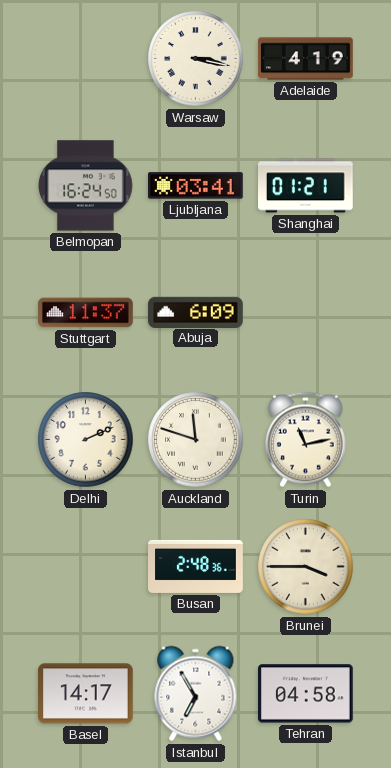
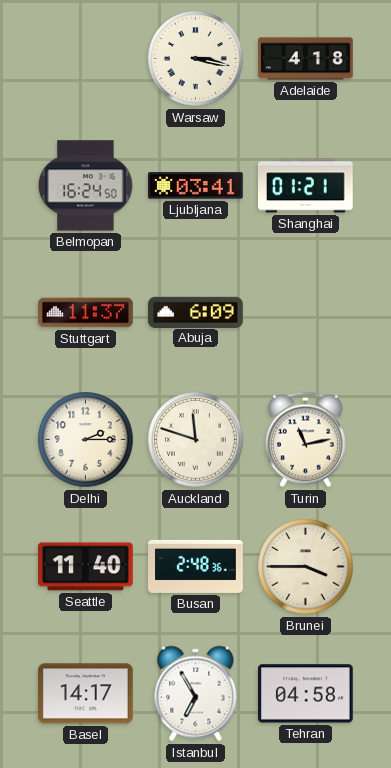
Adelaide: 4:19 -> 4:18
Delhi: 2:11 -> 2:15
Seattle: none -> 11:40
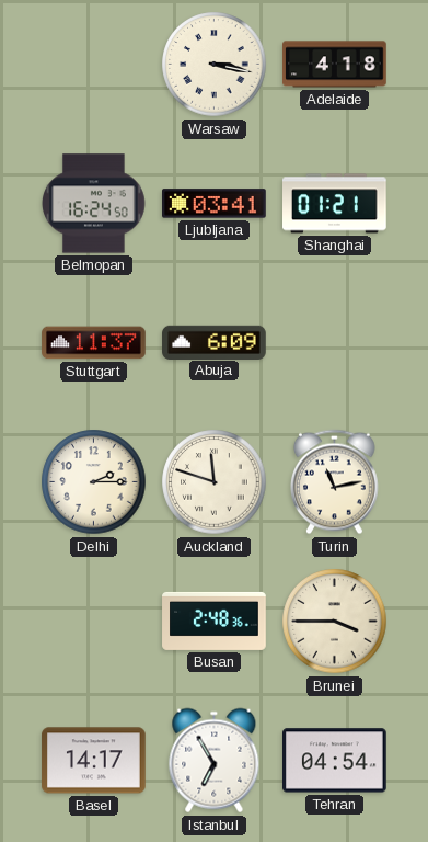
Seattle: 11:40 -> none
Tehran: 04:58 -> 04:54
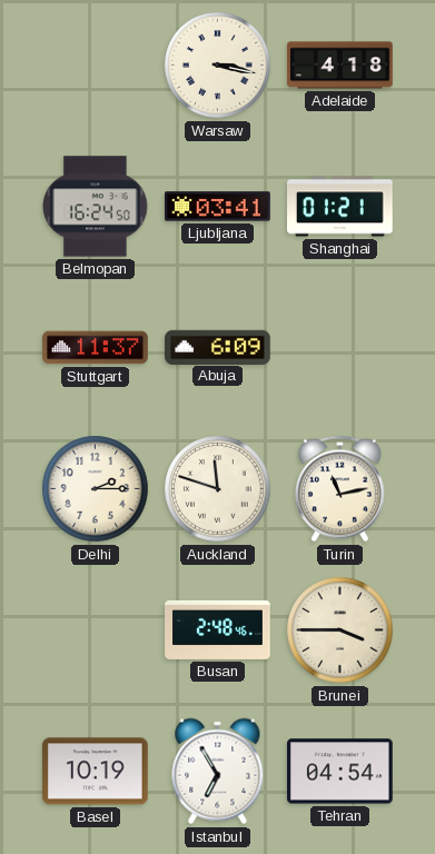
Busan: 2:48:36 -> 2:48:46
Basel: 14:17 -> 10:19
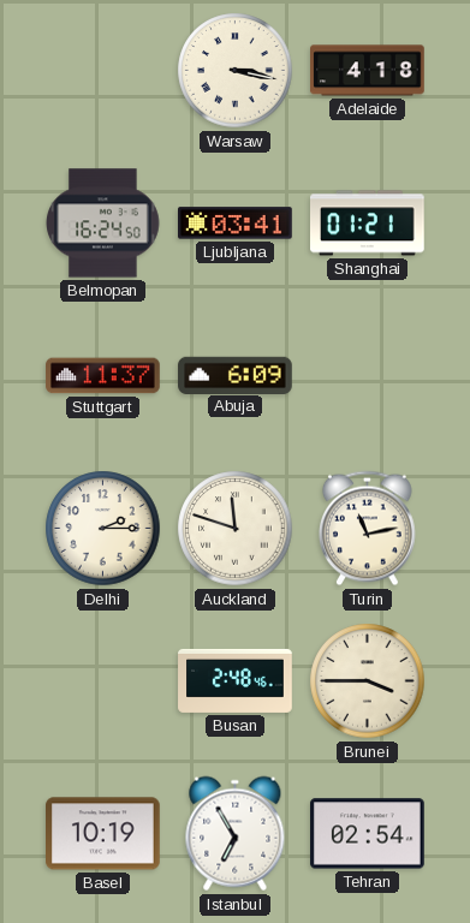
Tehran: 04:54 -> 02:54
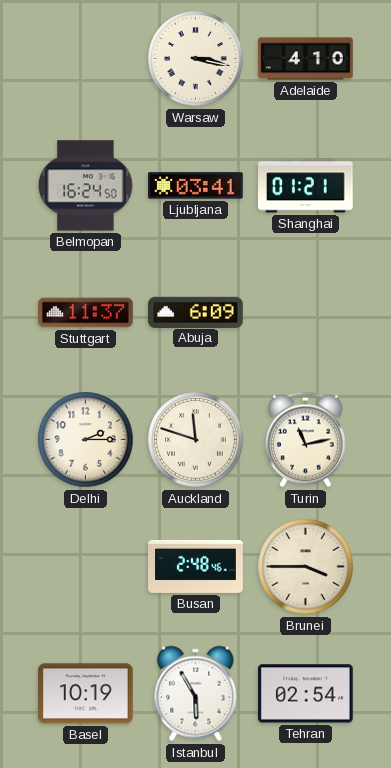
Adelaide: 4:18 -> 4:10
Istanbul: 6:55 -> 5:55
